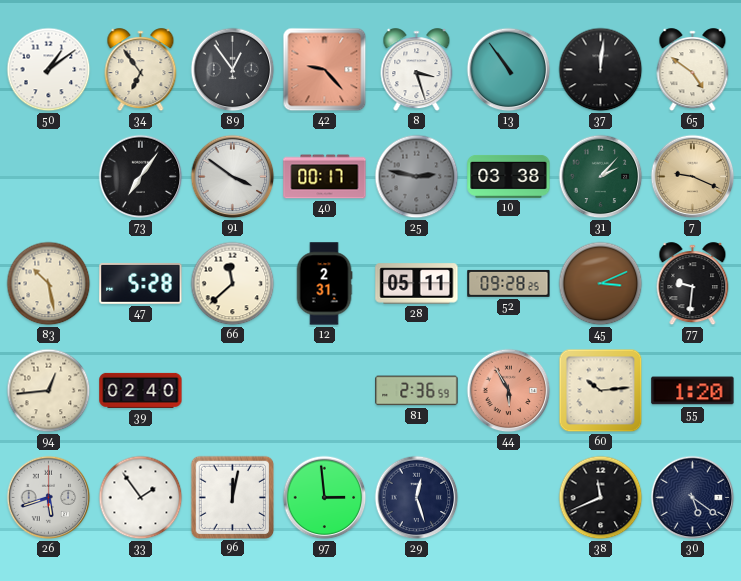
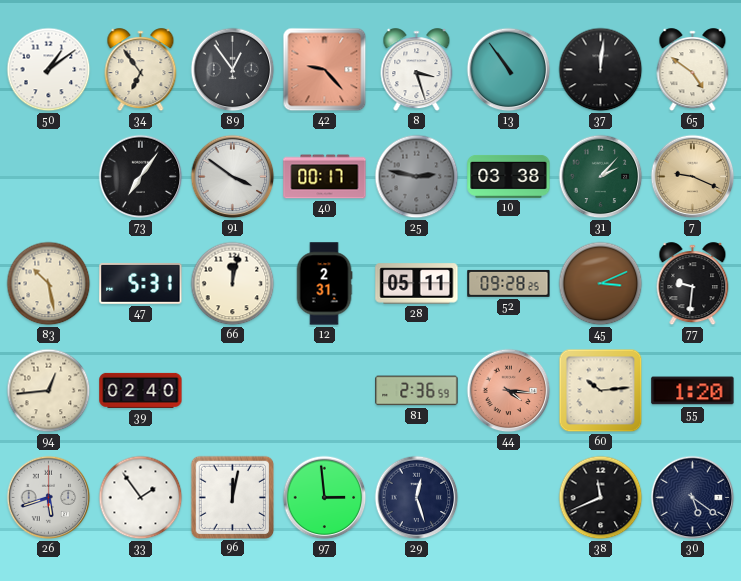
47: 5:28 -> 5:31
66: 11:38 -> 12:02
44: 5:55 -> 4:16
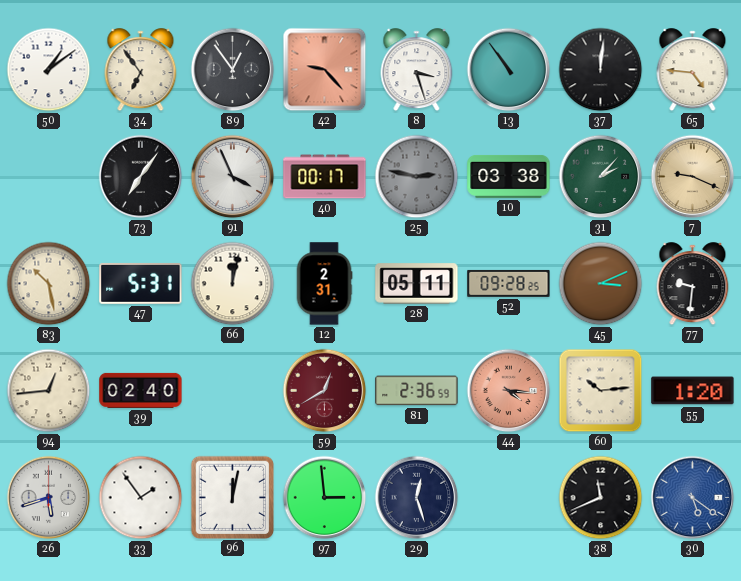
65: 4:51 -> 4:46
91: 3:51 -> 3:56
59: none -> 12:40
30 dial: navy -> blue
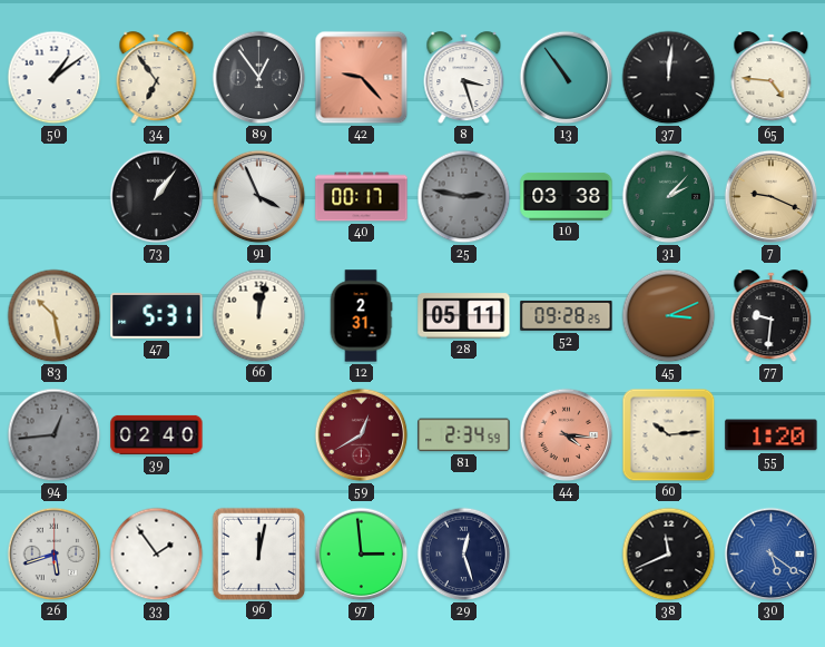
73: 7:06 -> 1:06
94 dial: cream -> grey
81: 2:36 -> 2:34
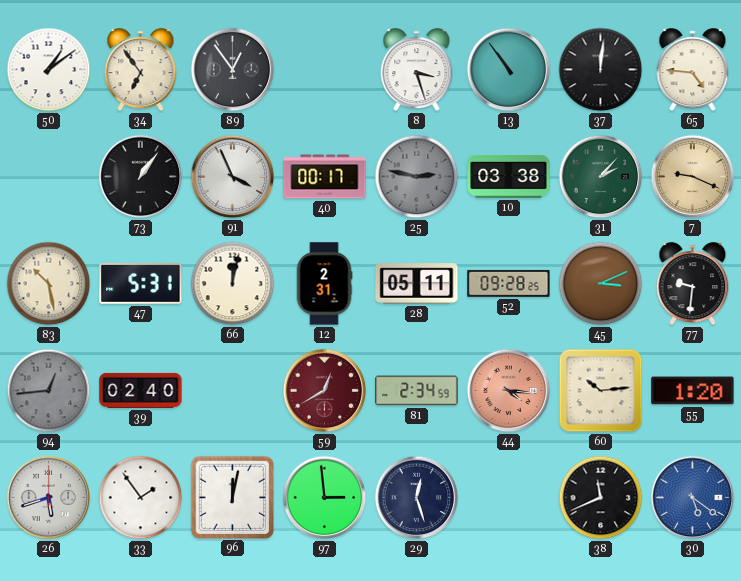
42: 9:23 -> none
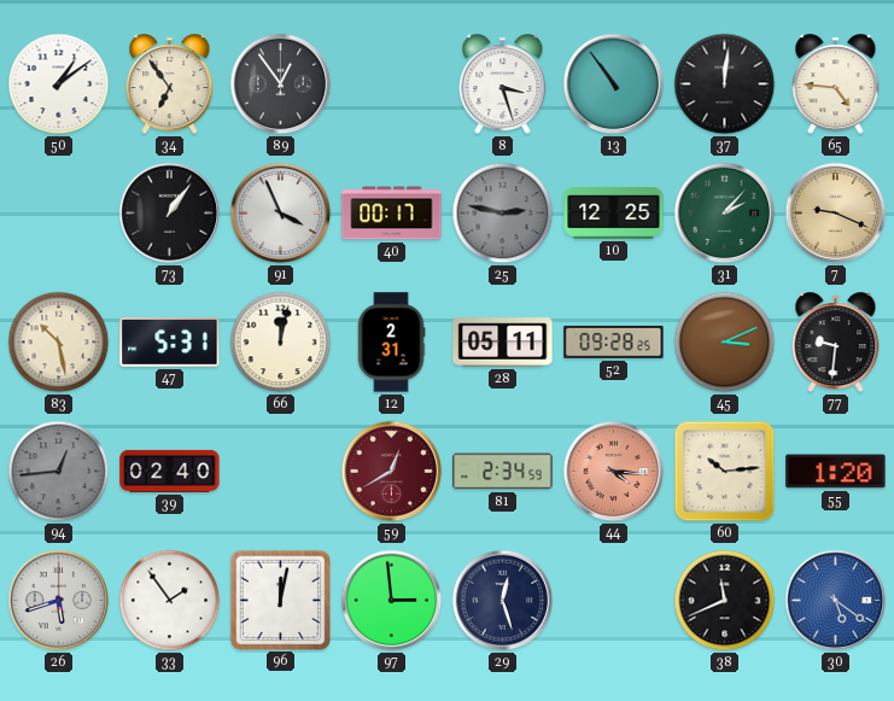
10: 03:38 -> 12:25
